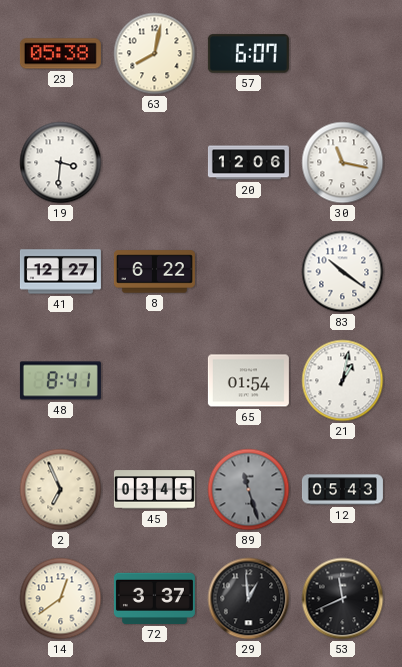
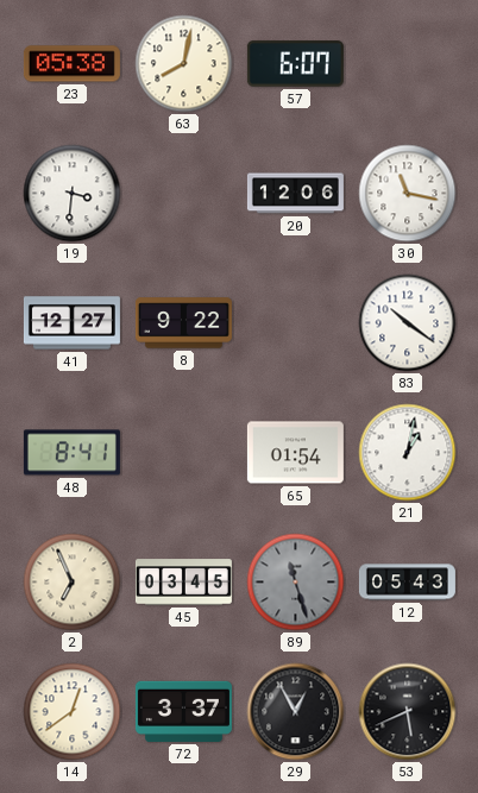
8: 6:22 -> 9:22
29: 12:59 -> 12:55
53: 11:41 -> 5:41
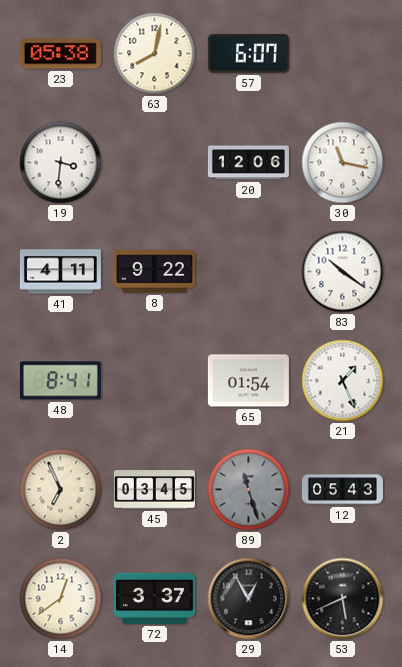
41: 12:27 -> 4:11
21: 1:02 -> 1:26
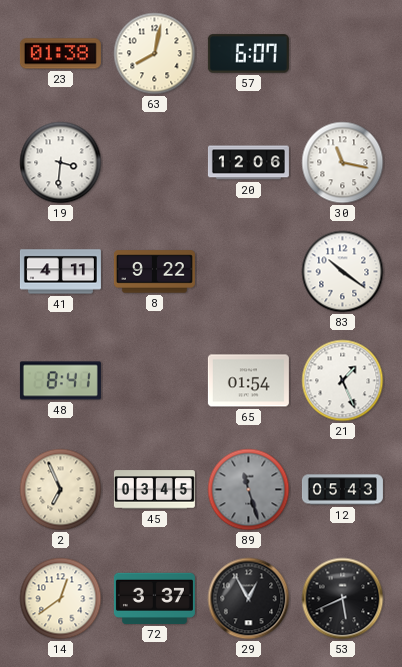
23: 05:38 -> 01:38
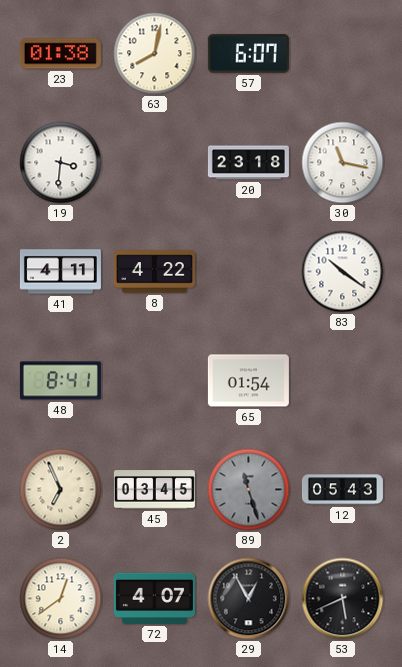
20: 12:06 -> 23:18
8: 9:22 -> 4:22
21: 1:26 -> none
72: 3:37 -> 4:07
